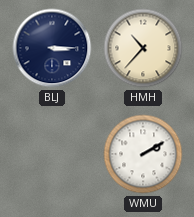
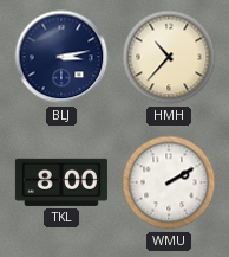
BLJ: 3:15 -> 3:13
TKL: none -> 8:00
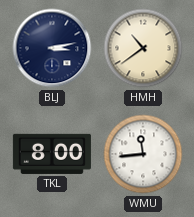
HMH: 10:37 -> 10:39
WMU: 2:10 -> 11:44
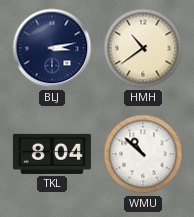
TKL: 8:00 -> 8:04
WMU: 11:44 -> 10:52
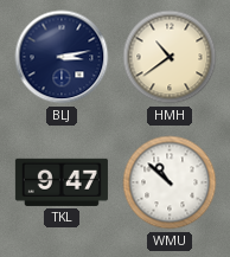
TKL: 8:04 -> 9:47
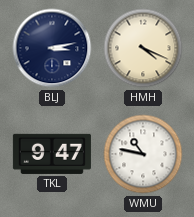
HMH: 10:39 -> 4:19
WMU: 10:52 -> 10:47
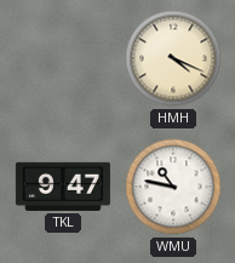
BLJ: 3:13 -> none
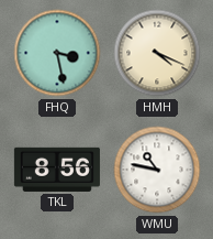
FHQ: none -> 3:28
TKL: 9:47 -> 8:56
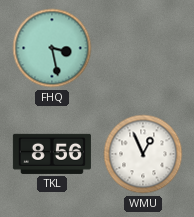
HMH: 4:19 -> none
WMU: 10:47 -> 12:56
